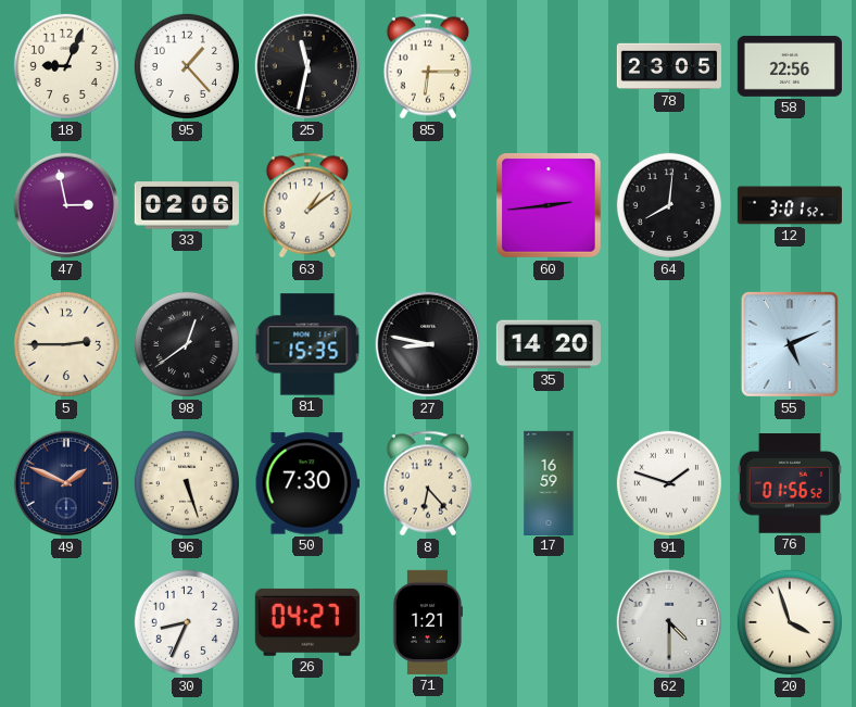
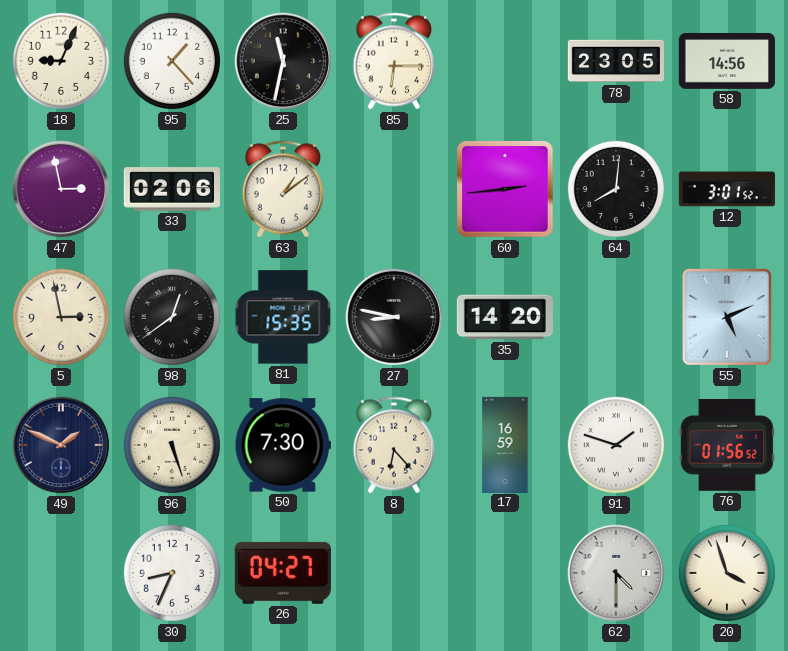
58: 22:56 -> 14:56
5: 2:45 -> 2:58
71: 1:21 -> none
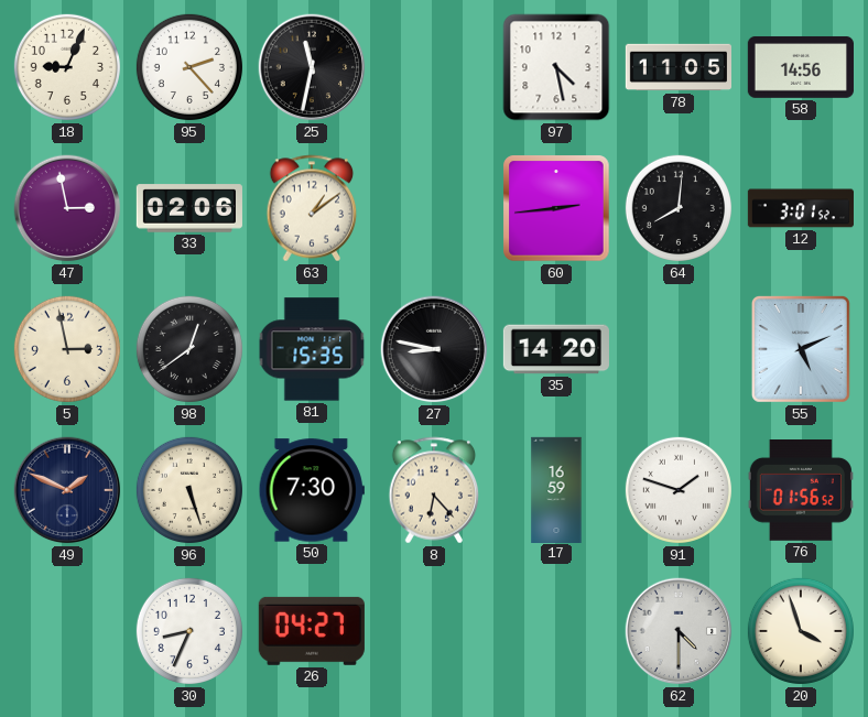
95: 1:23 -> 2:23
85: 6:15 -> none
97: none -> 4:28
78: 23:05 -> 11:05
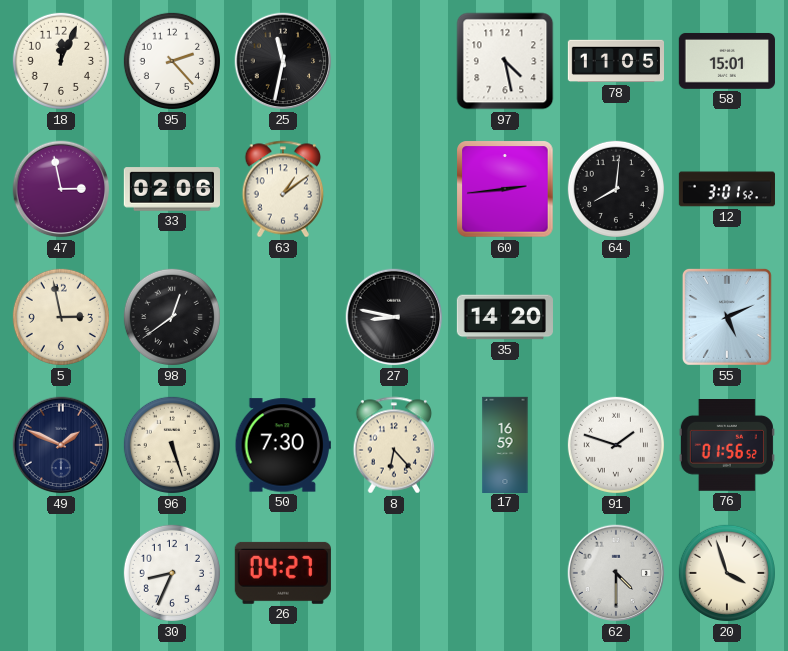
18: 9:04 -> 12:04
58: 14:56 -> 15:01
81: 15:35 -> none
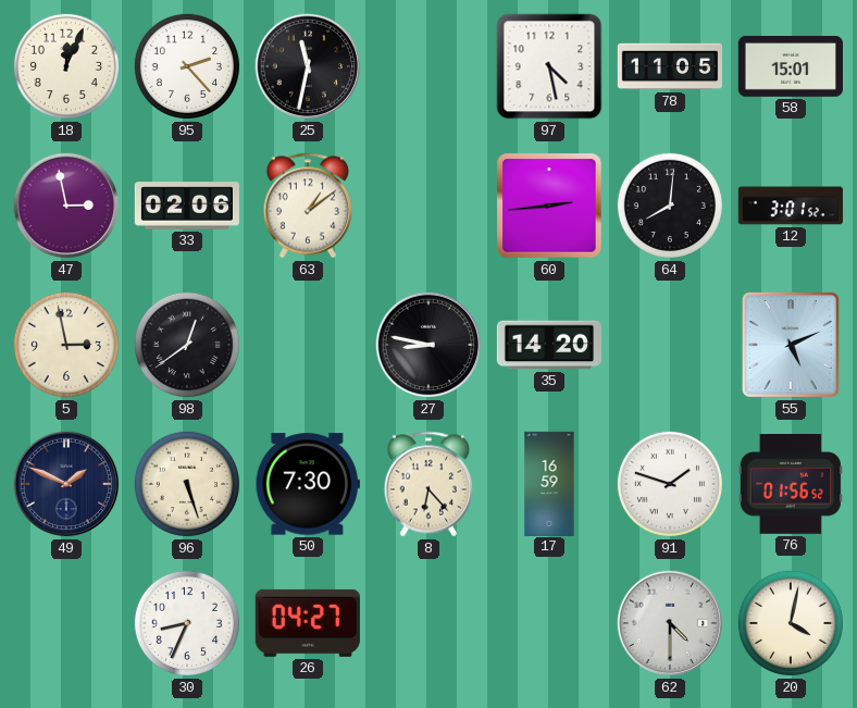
20: 3:57 -> 4:02
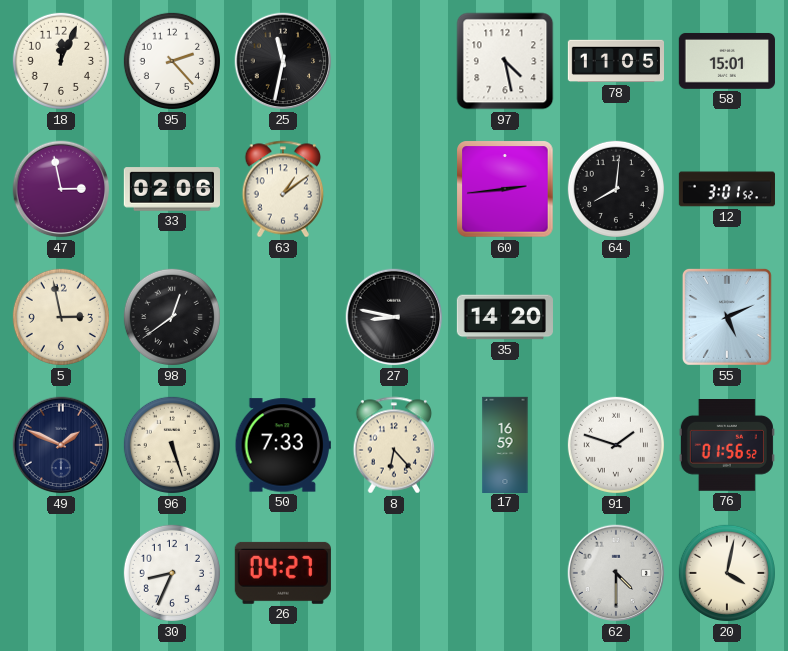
50: 7:30 -> 7:33
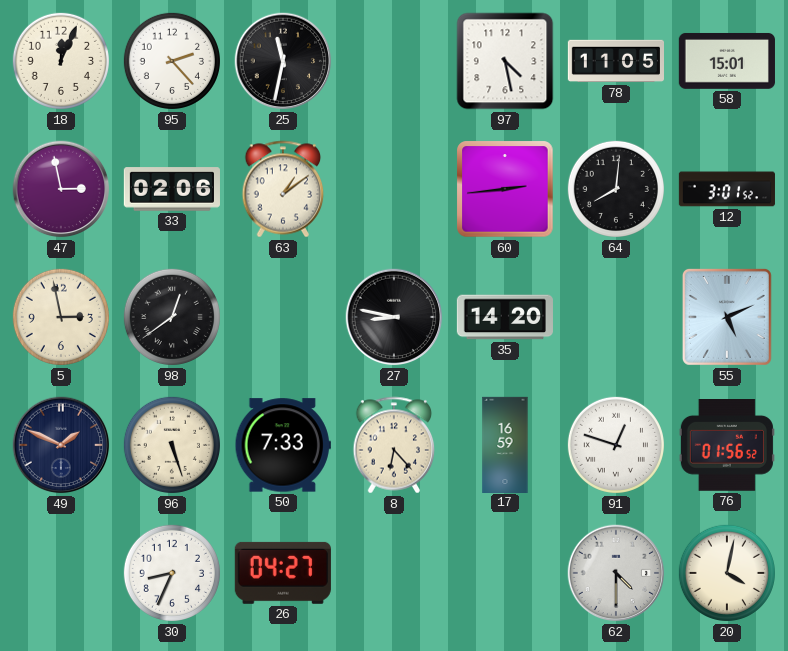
91: 1:48 -> 12:48
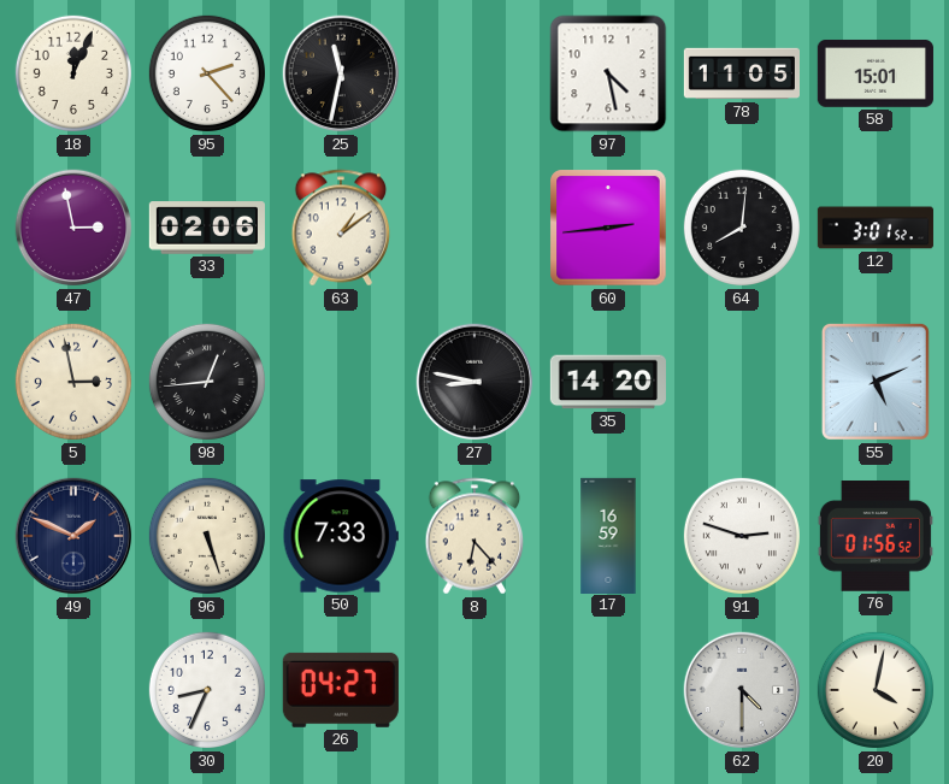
98: 12:39 -> 12:44
91: 12:48 -> 2:48
